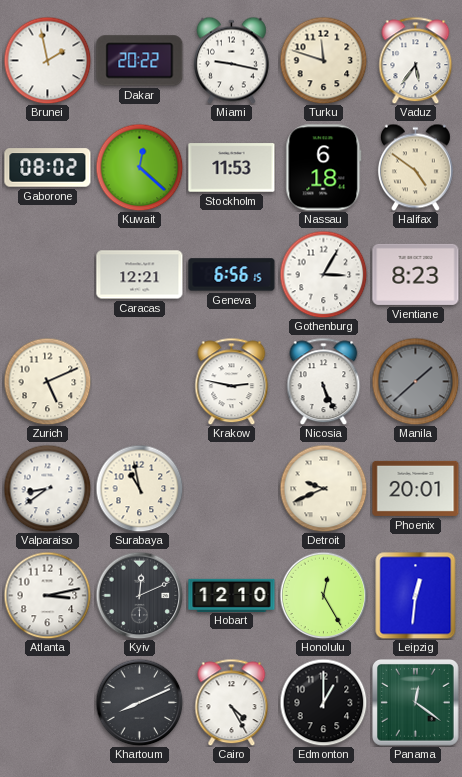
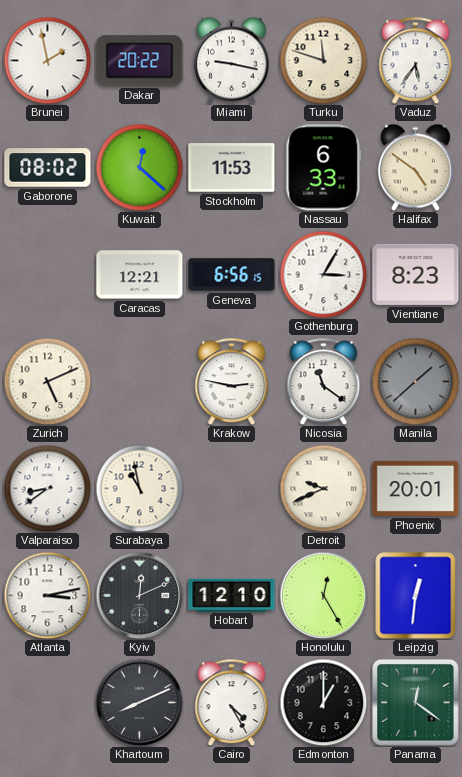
Nassau: 6:18 -> 6:33
Nicosia: 5:26 -> 11:21
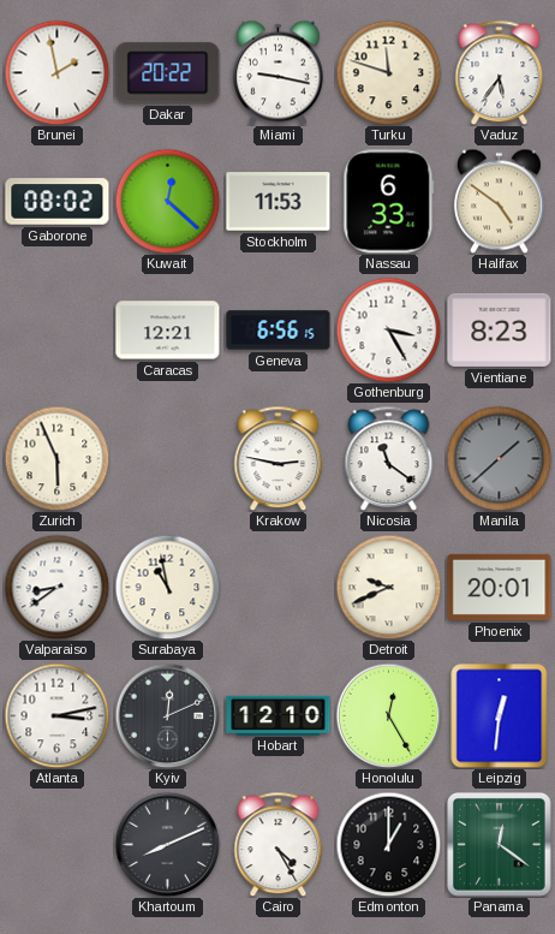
Gothenburg: 3:05 -> 3:25
Zurich: 5:11 -> 5:56
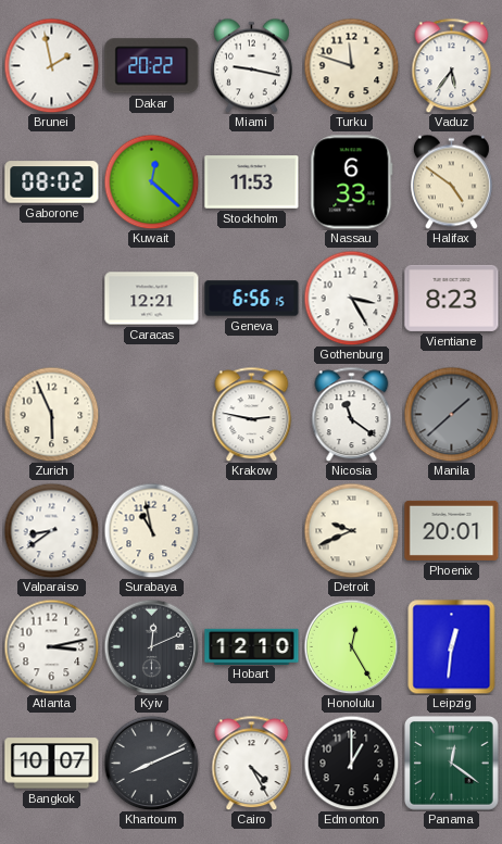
Bangkok: none -> 10:07
